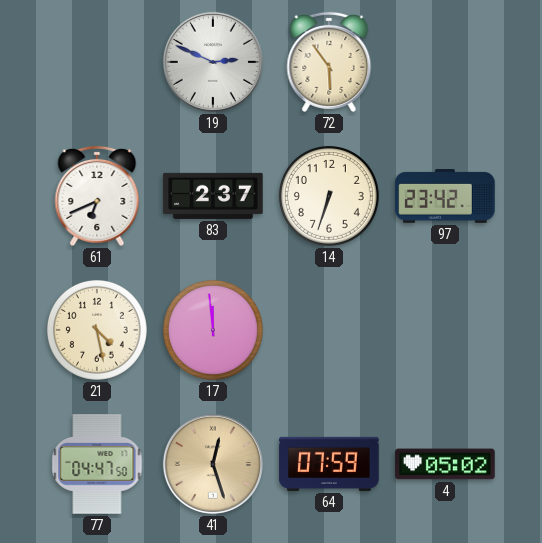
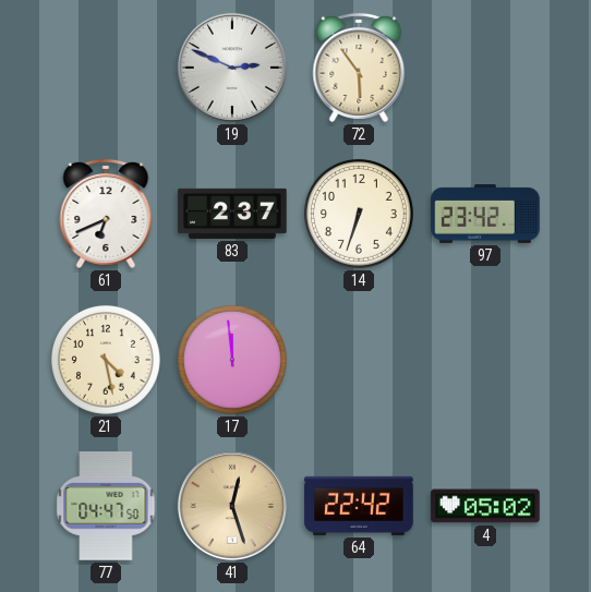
64: 07:59 -> 22:42
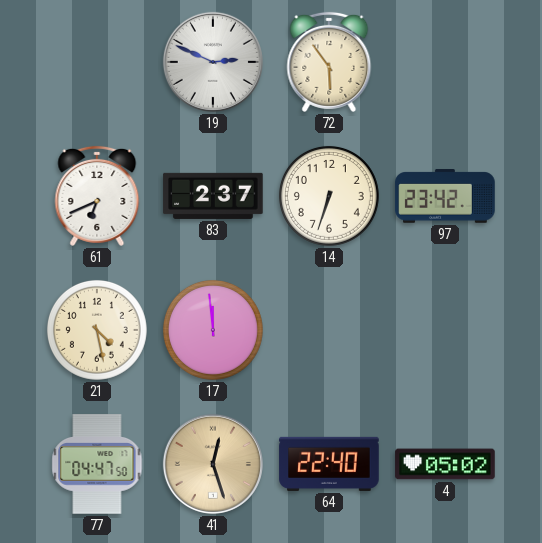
64: 22:42 -> 22:40
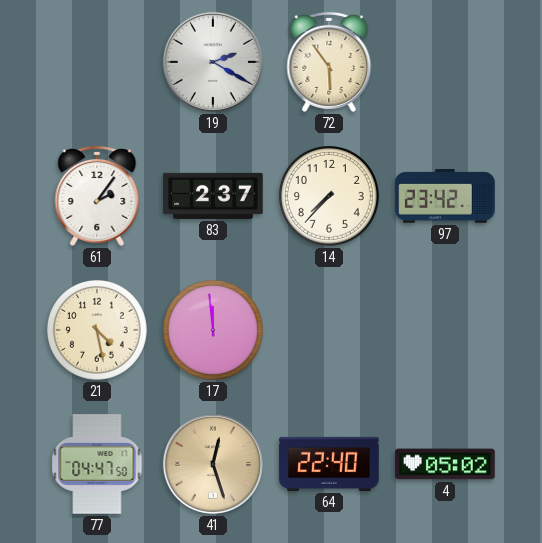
19: 2:49 -> 2:20
61: 6:41 -> 2:06
14: 6:33 -> 7:37
